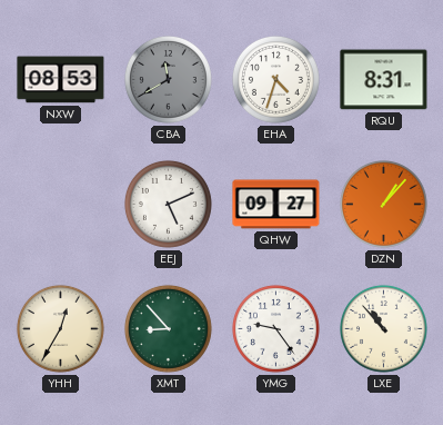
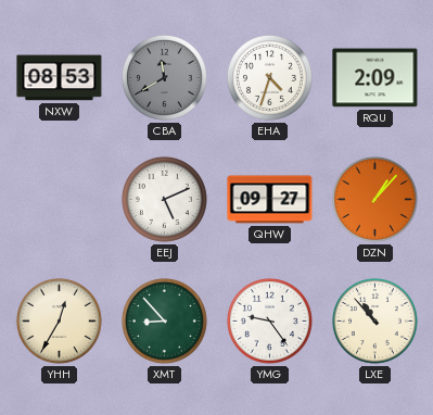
RQU: 8:31 -> 2:09
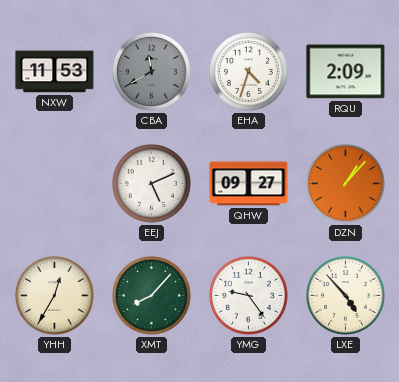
NXW: 08:53 -> 11:53
XMT: 8:53 -> 8:07
LXE: 10:53 -> 4:53
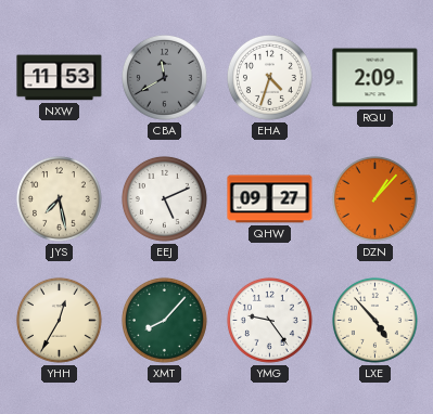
JYS: none -> 7:28
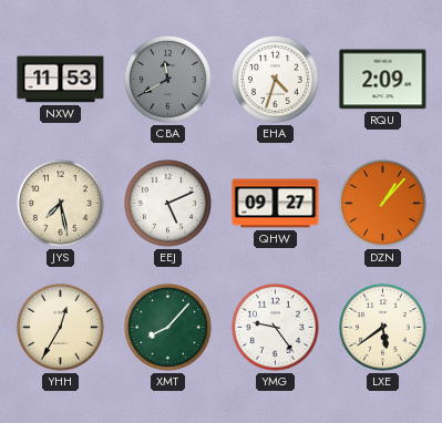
LXE: 4:53 -> 5:39
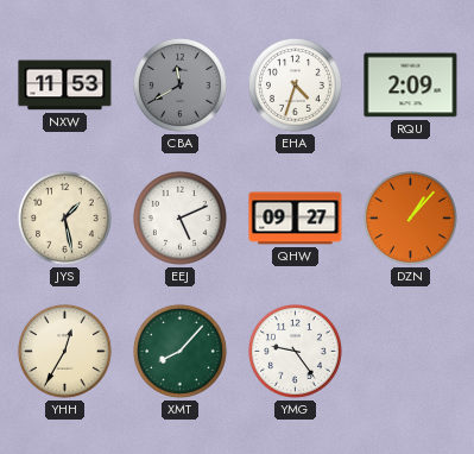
JYS: 7:28 -> 1:28
LXE: 5:39 -> none
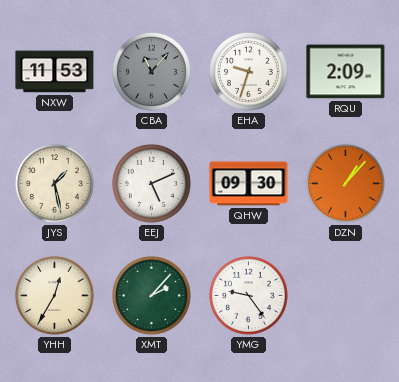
CBA: 11:40 -> 11:07
EHA: 4:33 -> 9:33
QHW: 09:27 -> 09:30
XMT: 8:07 -> 2:07
